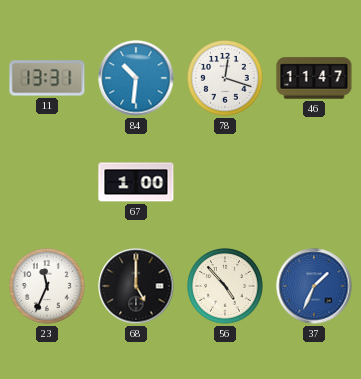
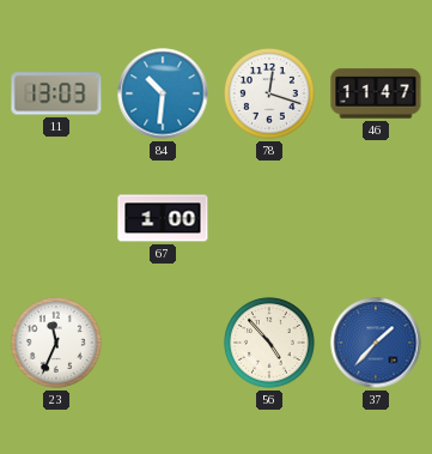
11: 13:31 -> 13:03
68: 5:00 -> none
37: 1:34 -> 1:37
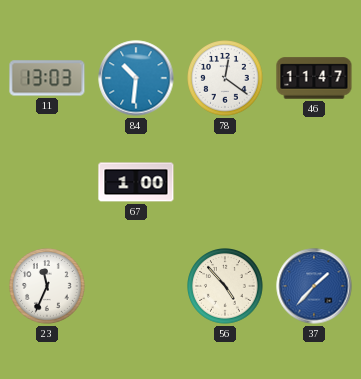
78: 12:18 -> 12:21
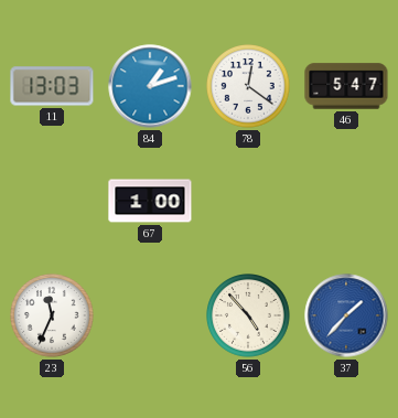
84: 10:31 -> 1:12
46: 11:47 -> 5:47
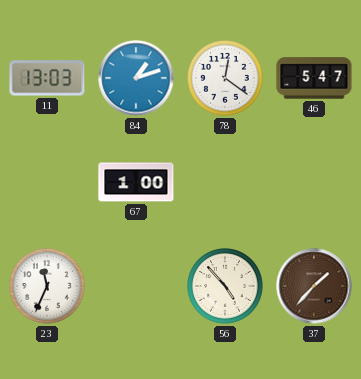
37 dial: blue -> brown
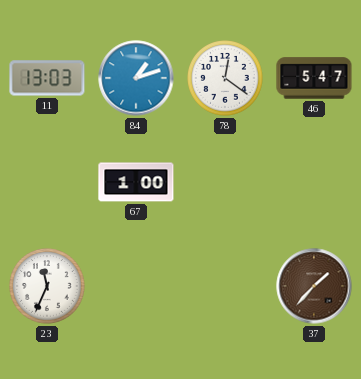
56: 4:53 -> none
